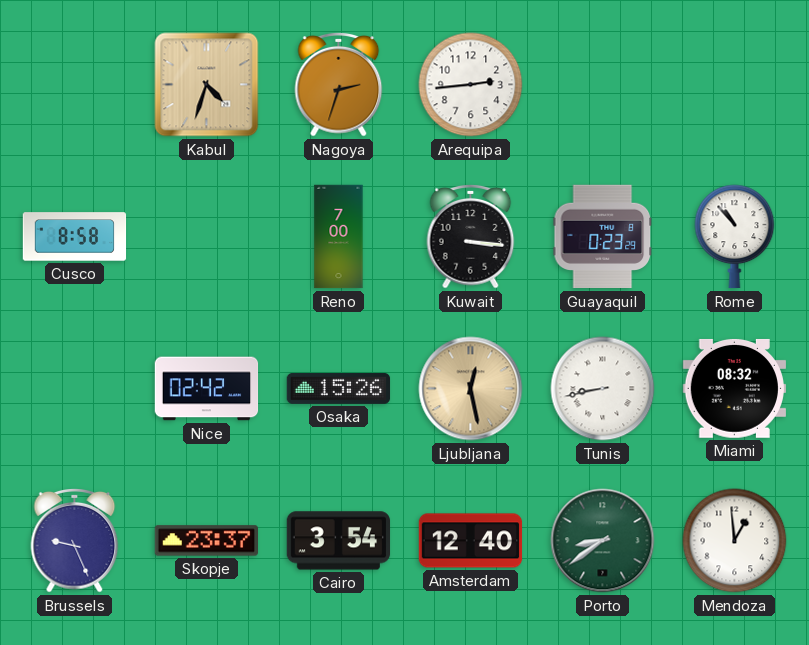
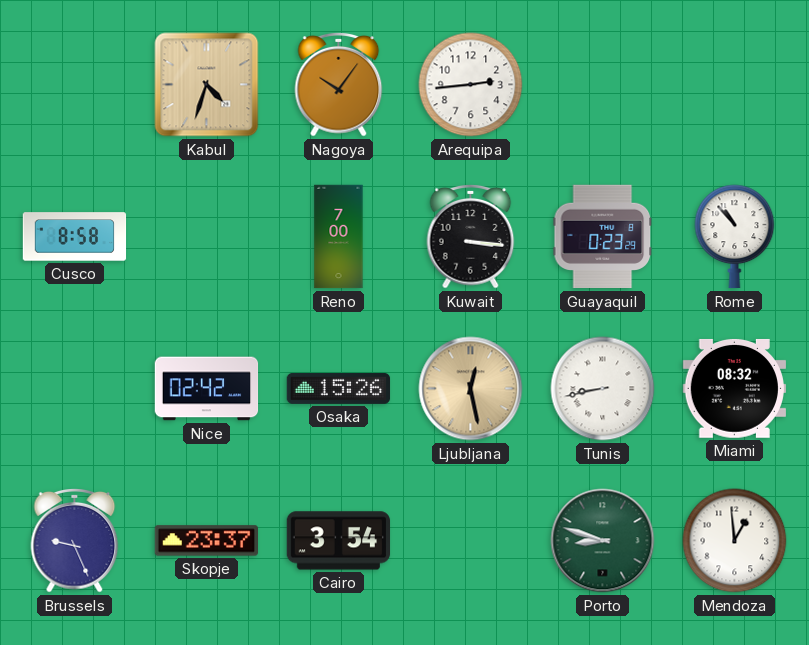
Nagoya: 2:33 -> 10:06
Amsterdam: 12:40 -> none
Porto: 8:39 -> 8:48
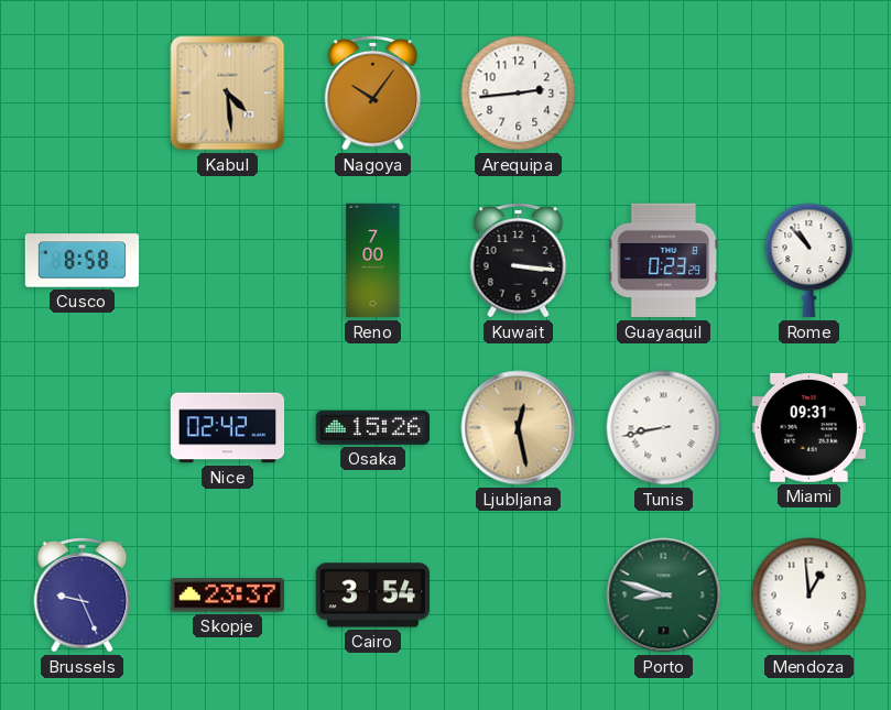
Kabul: 4:33 -> 4:29
Miami: 08:32 -> 09:31
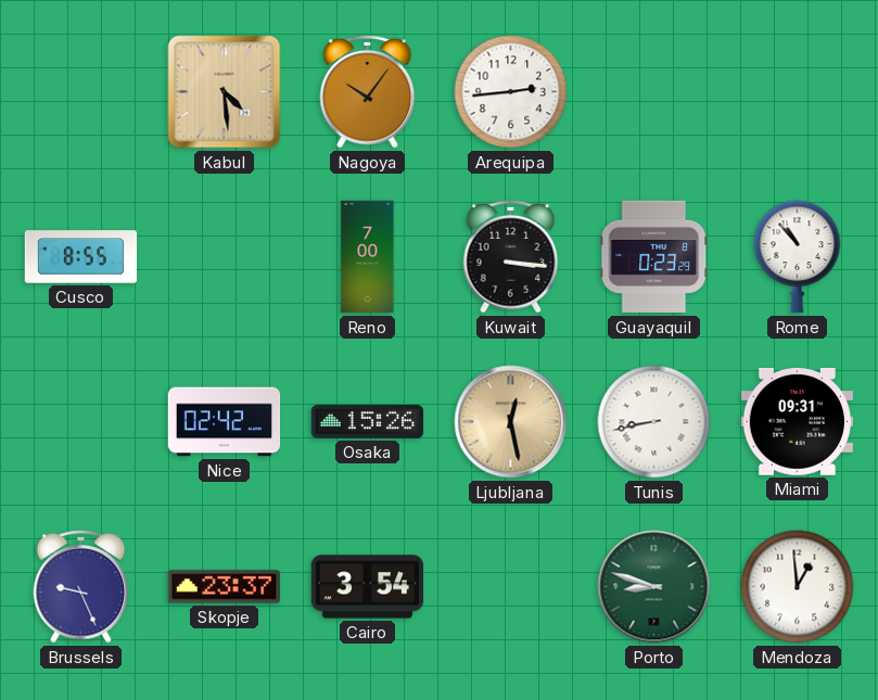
Cusco: 8:58 -> 8:55
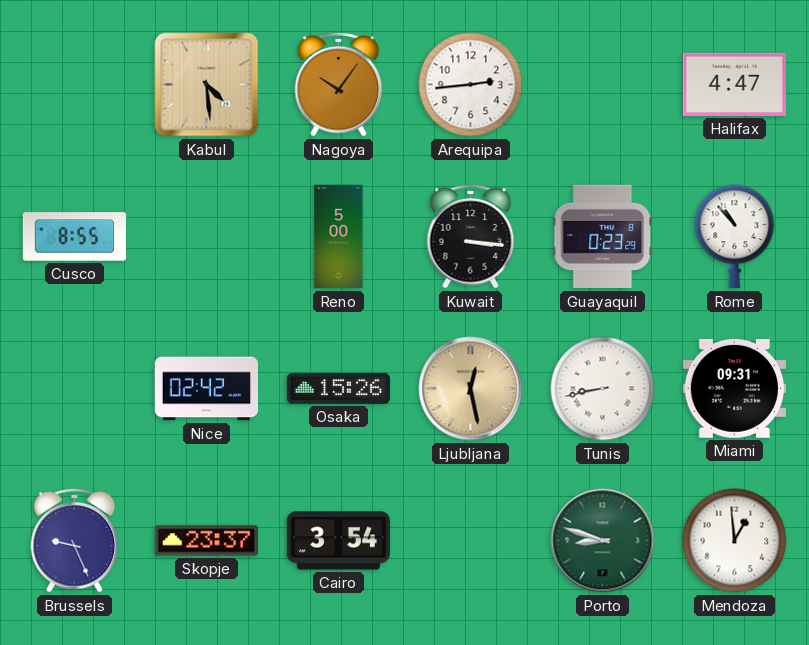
Halifax: none -> 4:47
Reno: 7:00 -> 5:00
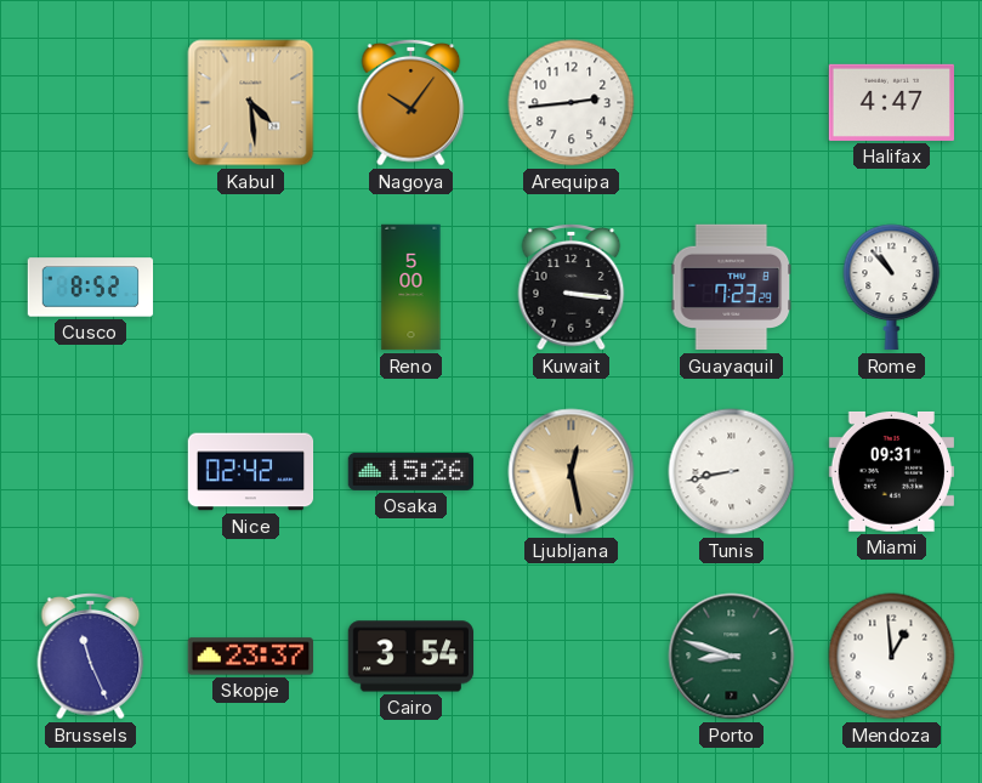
Cusco: 8:55 -> 8:52
Guayaquil: 0:23 -> 7:23
Brussels: 9:26 -> 11:26
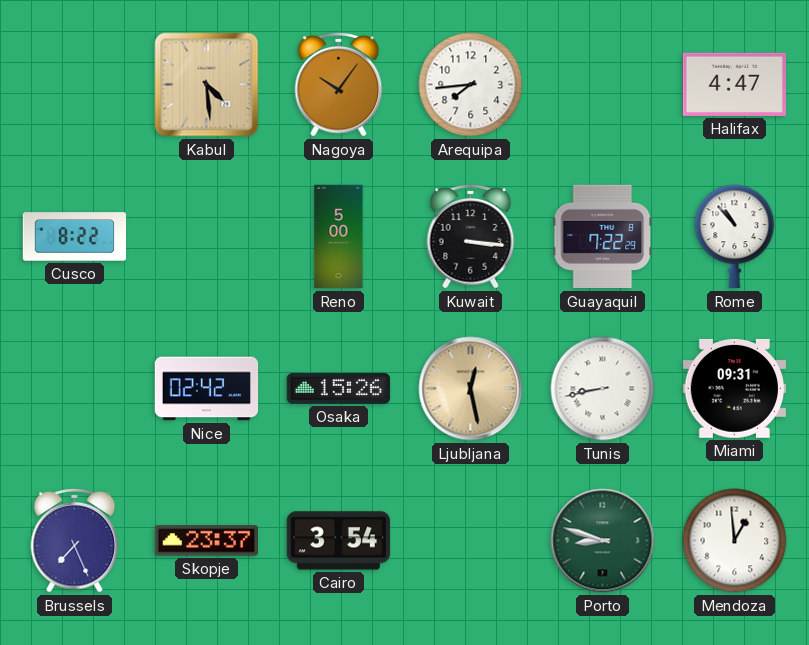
Arequipa: 2:44 -> 7:44
Cusco: 8:52 -> 8:22
Guayaquil: 7:23 -> 7:22
Brussels: 11:26 -> 7:26
